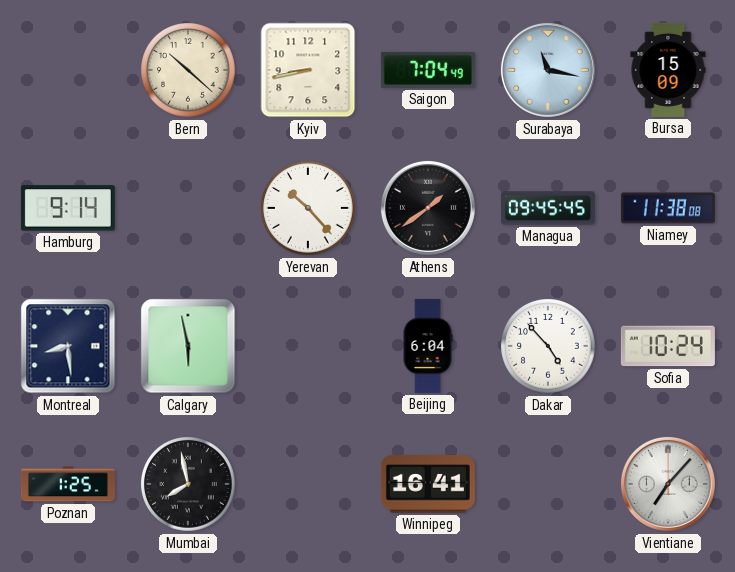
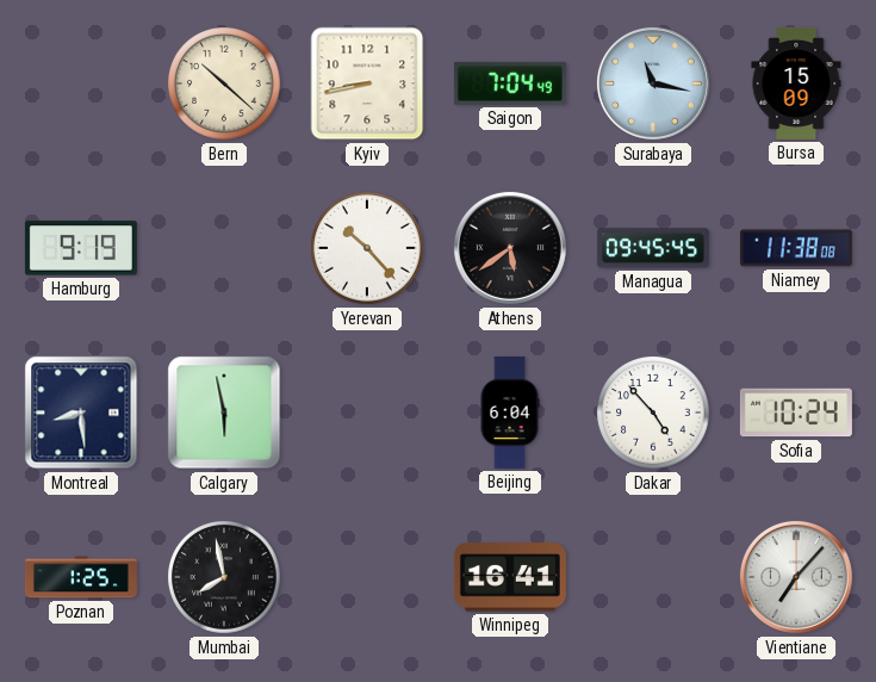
Hamburg: 9:14 -> 9:19
Athens: 1:39 -> 5:39
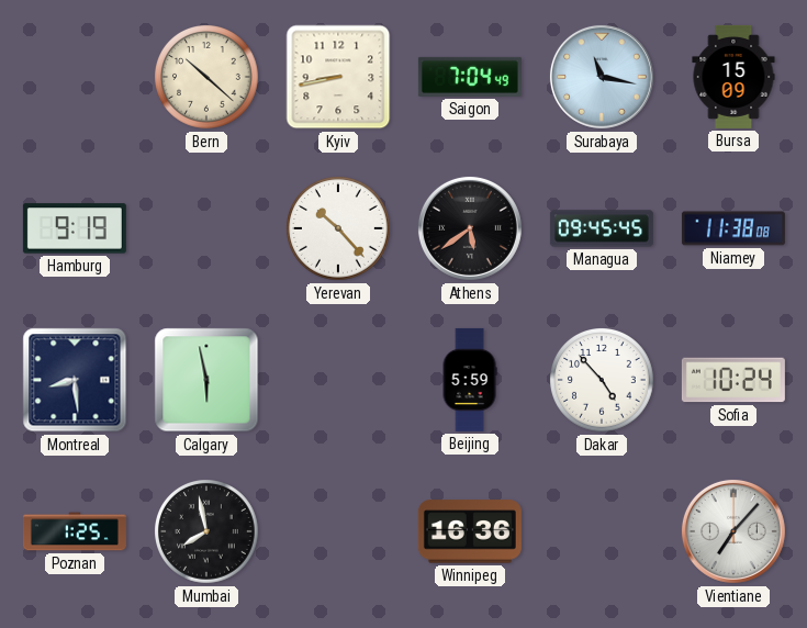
Beijing: 6:04 -> 5:59
Winnipeg: 16:41 -> 16:36
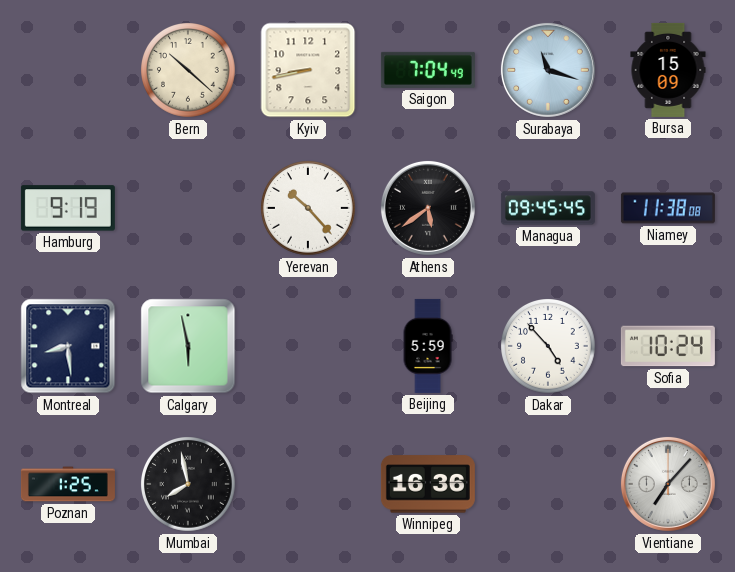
Surabaya: 11:17 -> 11:18
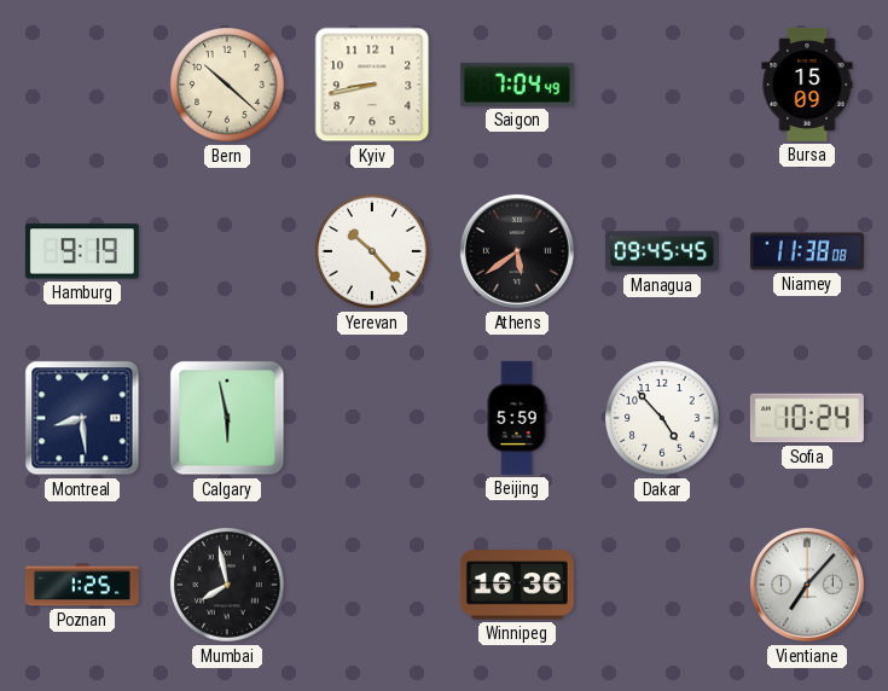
Surabaya: 11:18 -> none
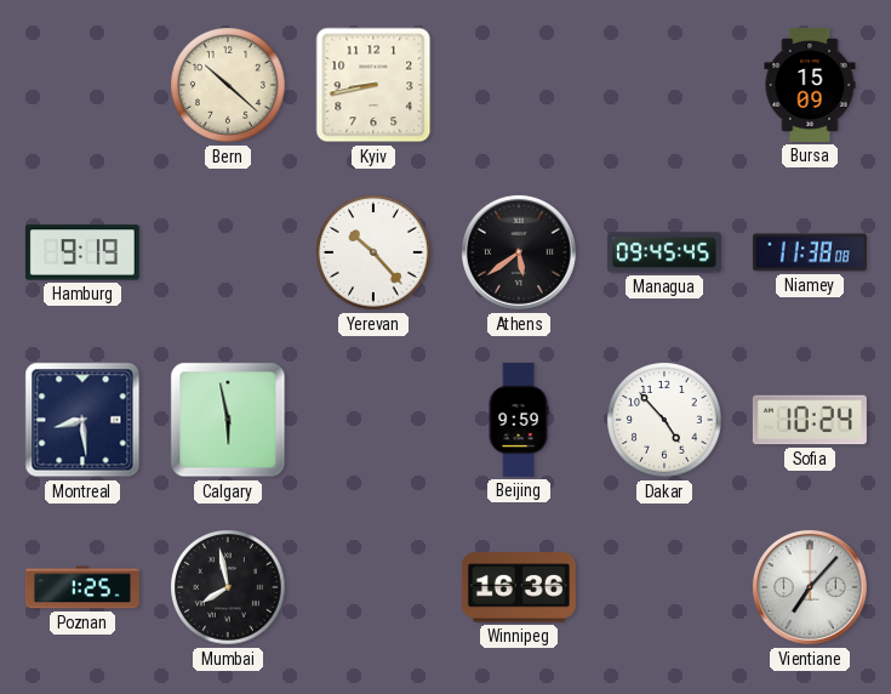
Saigon: 7:04 -> none
Beijing: 5:59 -> 9:59
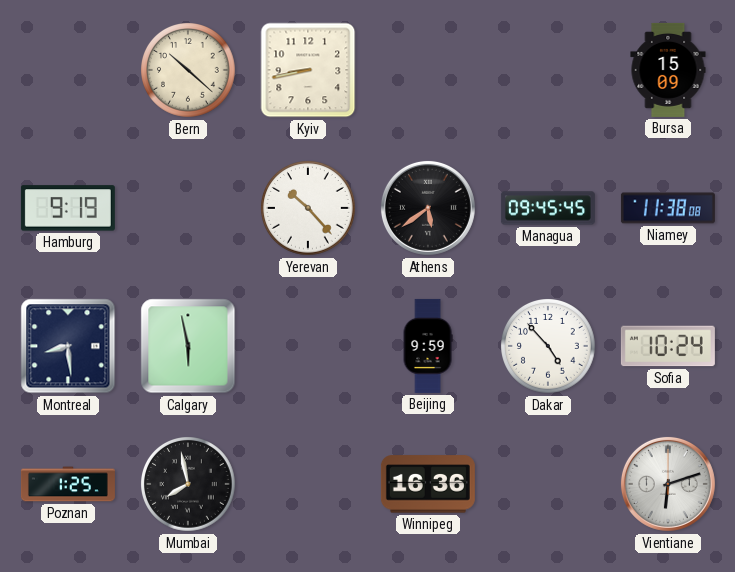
Vientiane: 7:07 -> 6:12
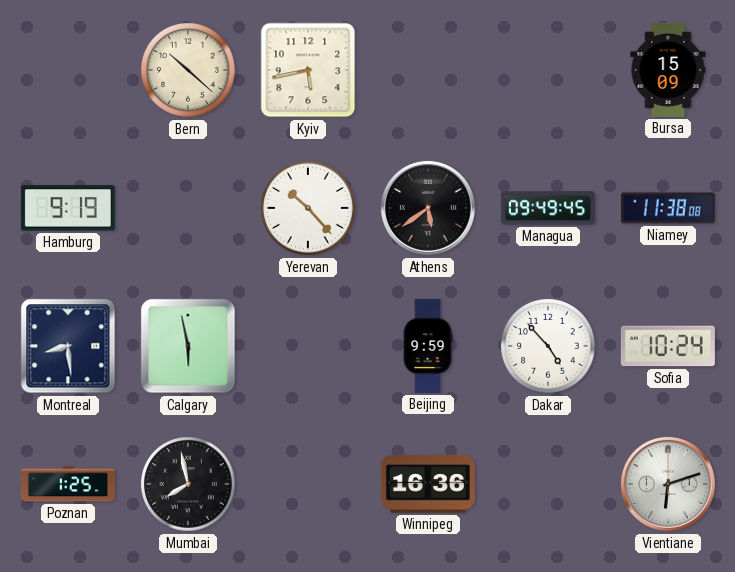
Kyiv: 8:43 -> 5:43
Managua: 09:45 -> 09:49
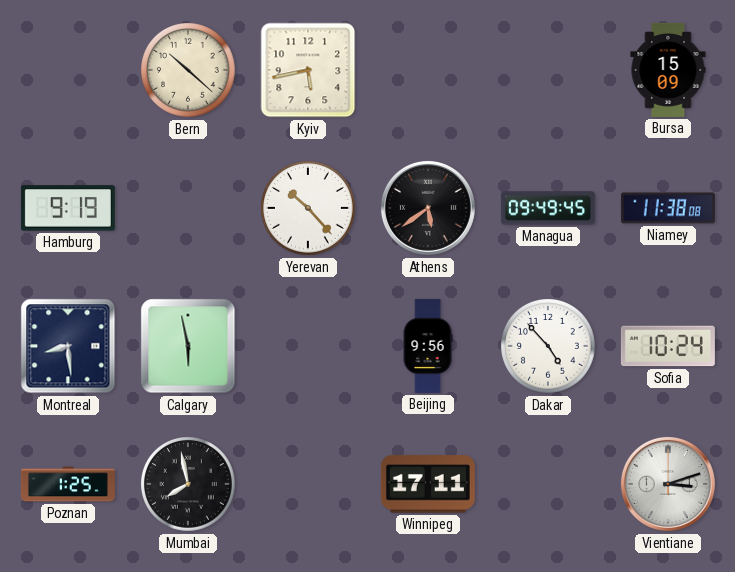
Beijing: 9:59 -> 9:56
Winnipeg: 16:36 -> 17:11
Vientiane: 6:12 -> 3:12
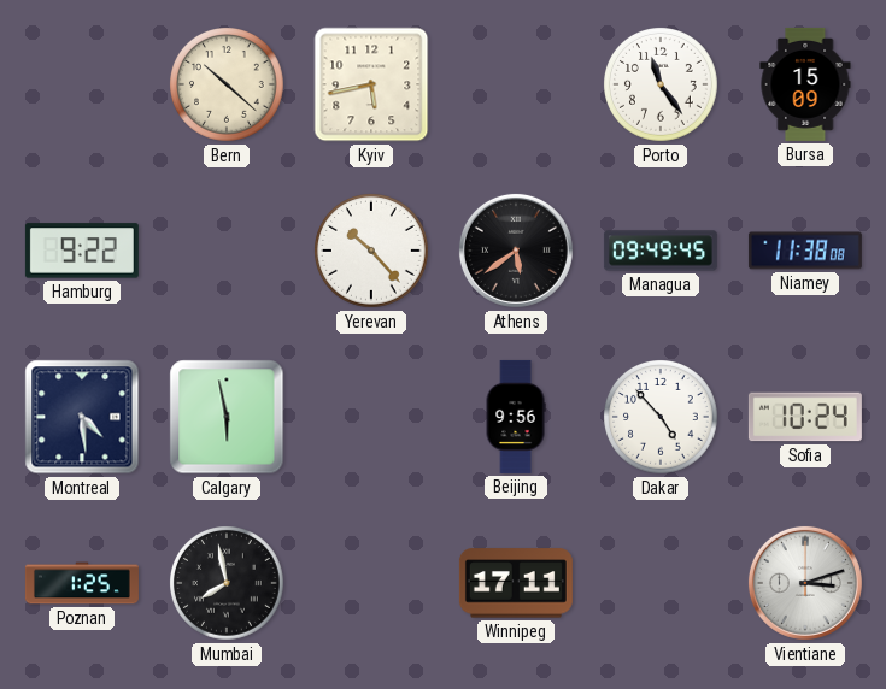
Porto: none -> 11:24
Hamburg: 9:19 -> 9:22
Montreal: 8:29 -> 4:29
